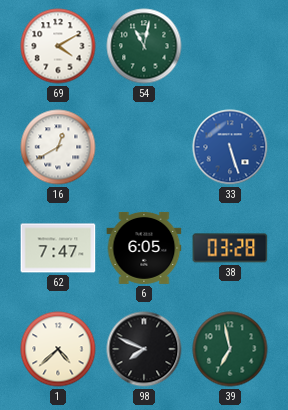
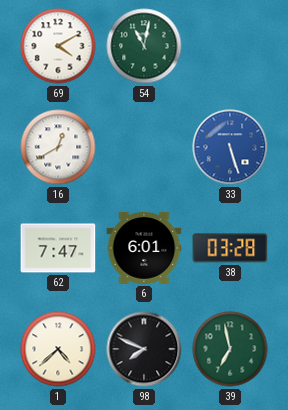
6: 6:05 -> 6:01
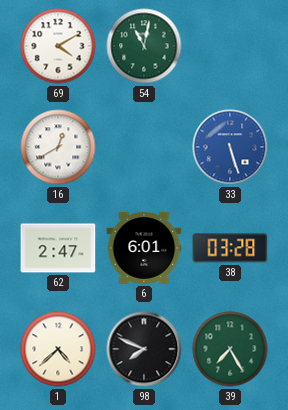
62: 7:47 -> 2:47
39: 6:58 -> 7:25
